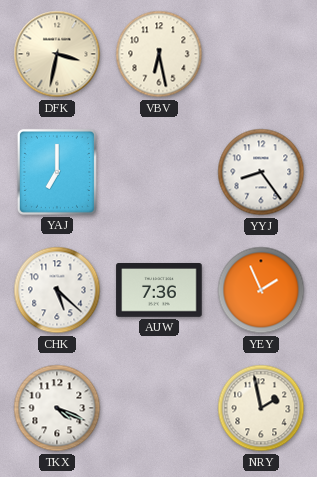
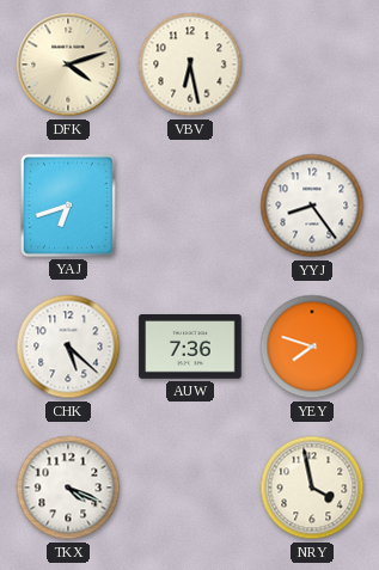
DFK: 3:32 -> 4:12
YAJ: 7:00 -> 6:42
YEY: 1:56 -> 7:48
NRY: 1:58 -> 3:58
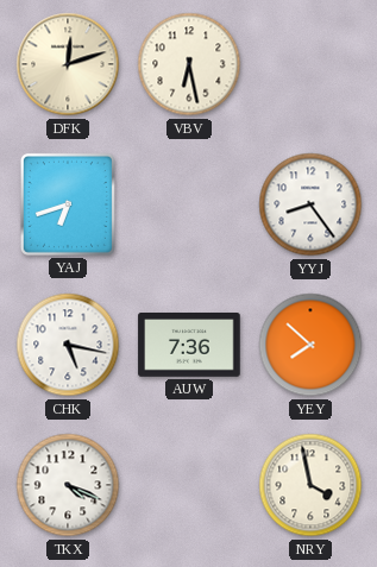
DFK: 4:12 -> 12:12
CHK: 5:22 -> 5:17
YEY: 7:48 -> 7:52
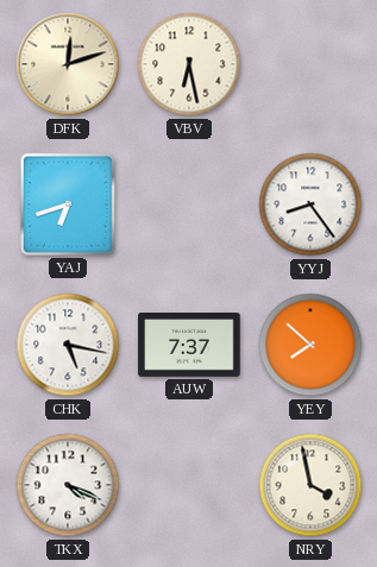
AUW: 7:36 -> 7:37
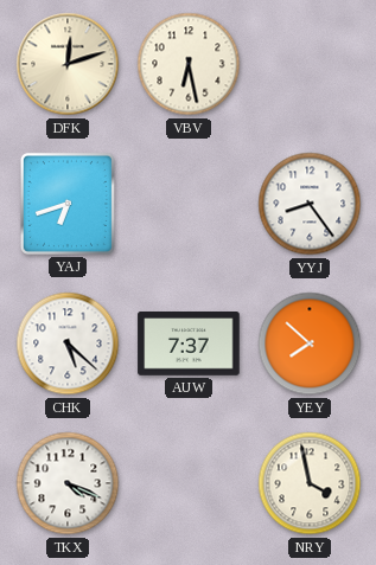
CHK: 5:17 -> 5:22
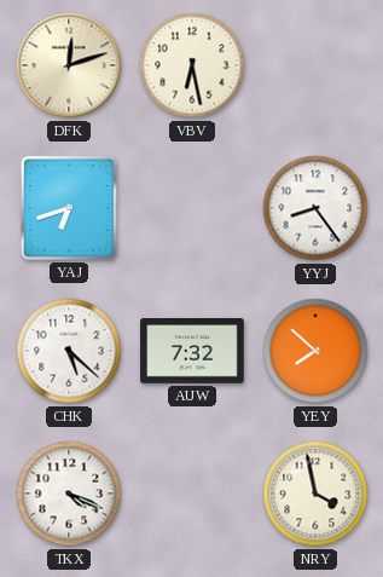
AUW: 7:37 -> 7:32
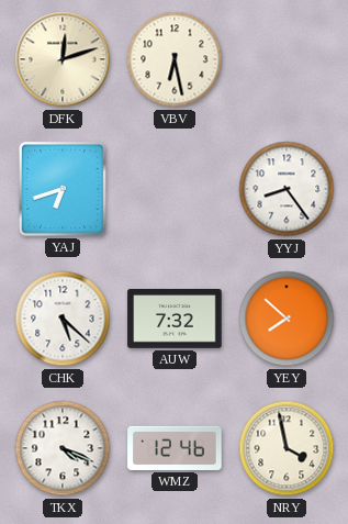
WMZ: none -> 12:46
